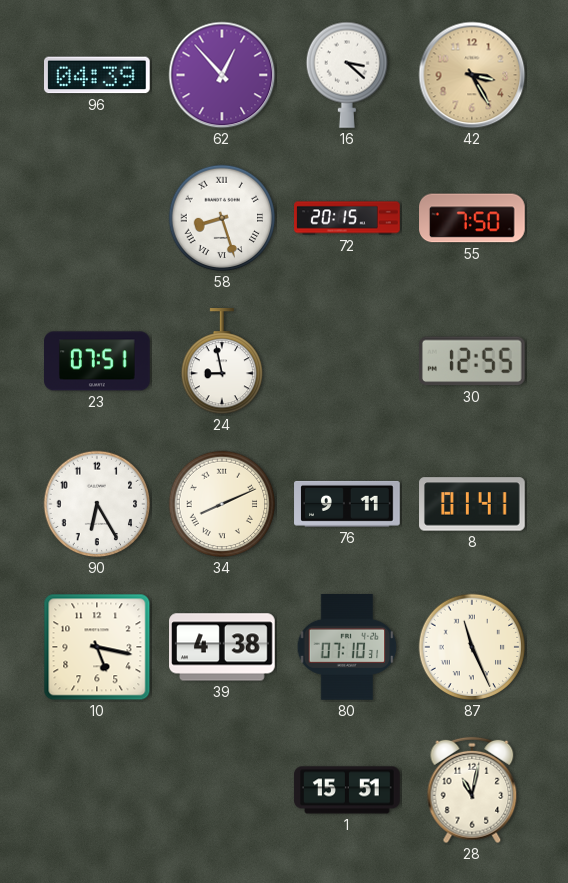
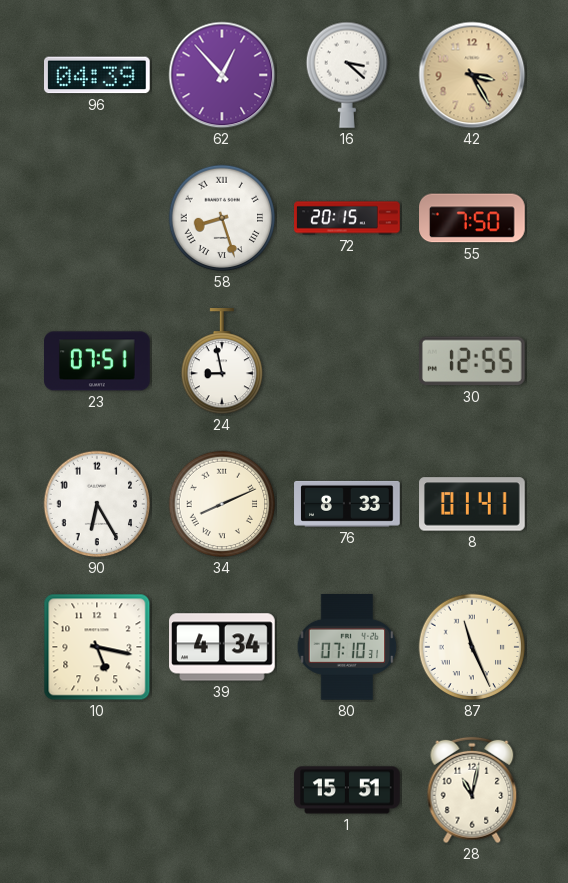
76: 9:11 -> 8:33
39: 4:38 -> 4:34
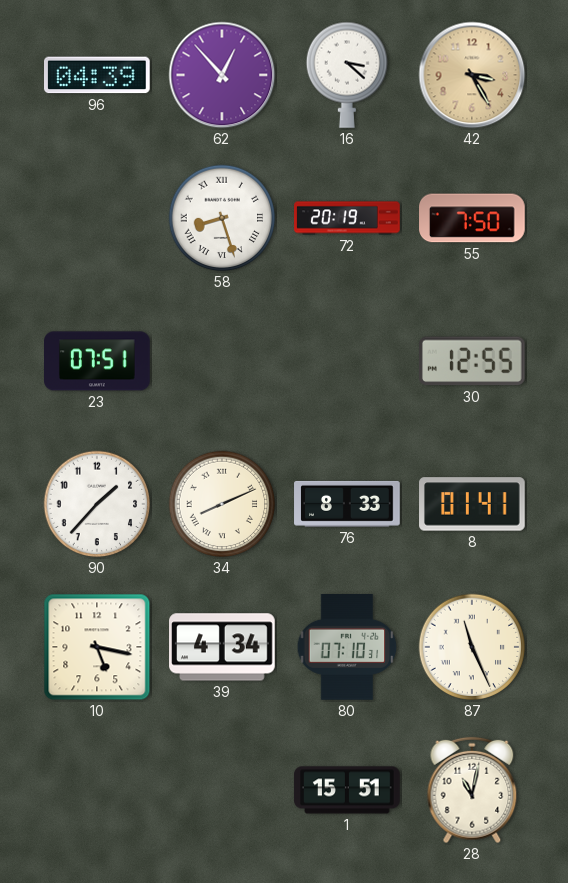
72: 20:15 -> 20:19
24: 8:58 -> none
90: 6:25 -> 1:37
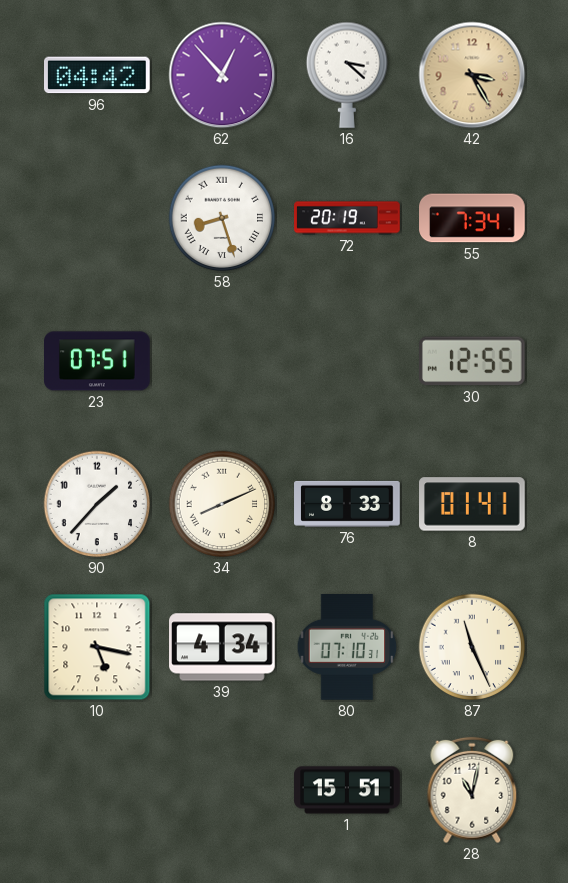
96: 04:39 -> 04:42
55: 7:50 -> 7:34
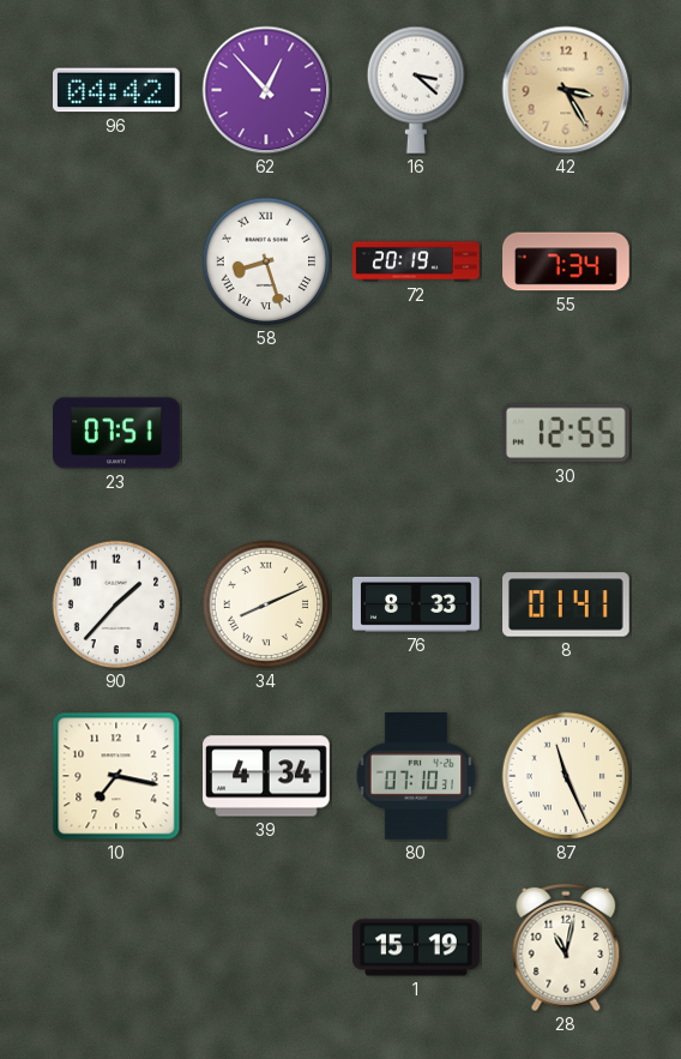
10: 5:17 -> 7:17
1: 15:51 -> 15:19
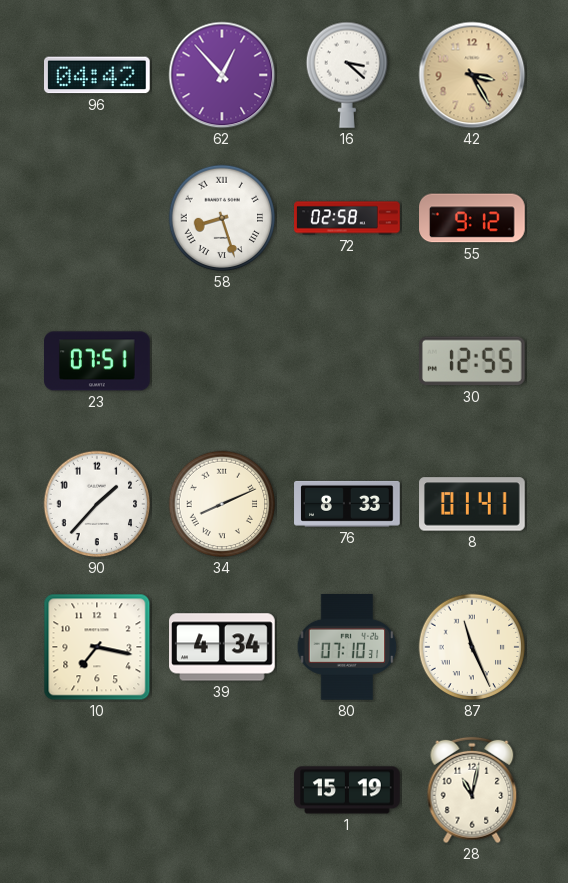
72: 20:19 -> 02:58
55: 7:34 -> 9:12
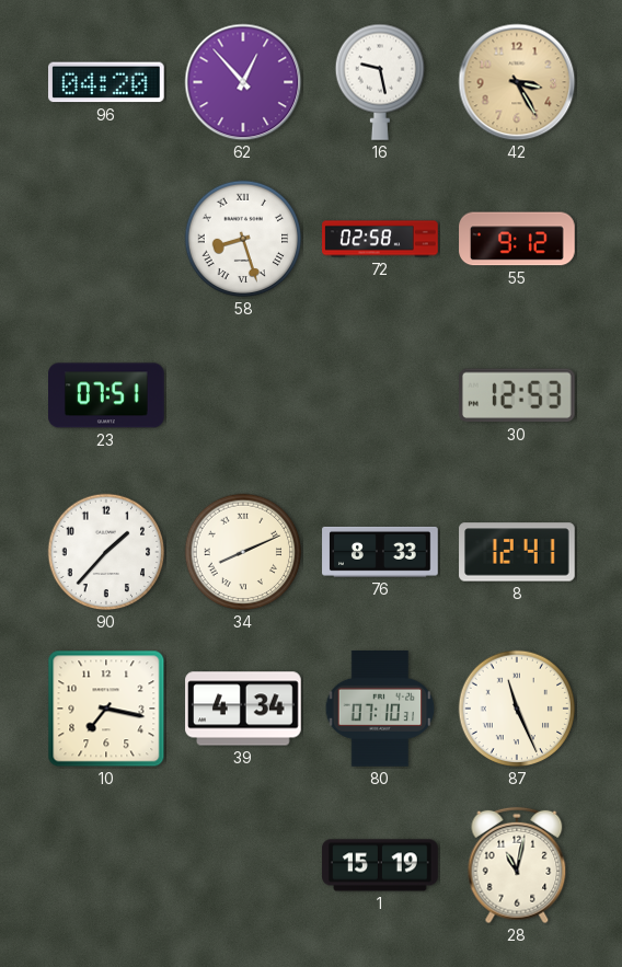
96: 04:42 -> 04:20
16: 3:22 -> 9:28
30: 12:55 -> 12:53
8: 01:41 -> 12:41
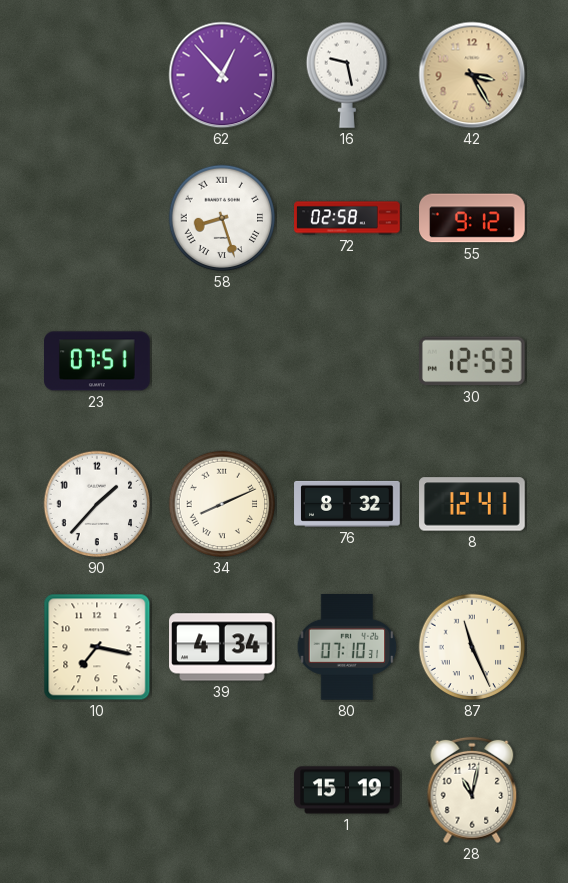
96: 04:20 -> none
76: 8:33 -> 8:32
